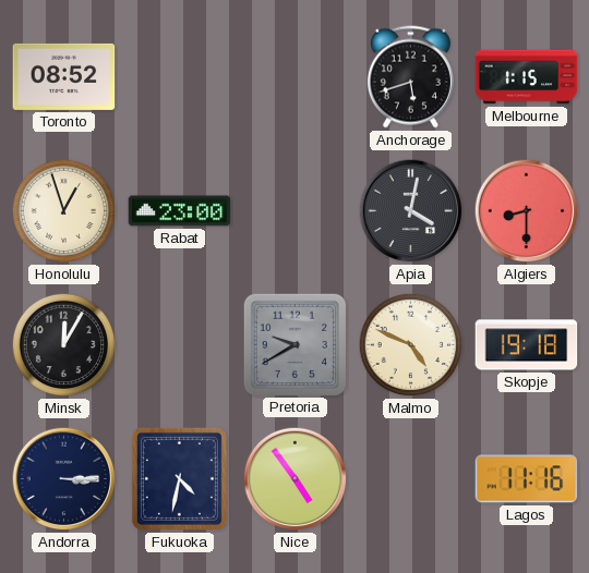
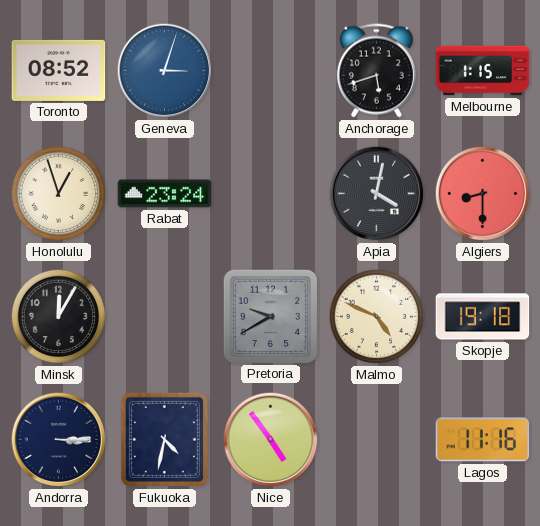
Geneva: none -> 3:03
Rabat: 23:00 -> 23:24
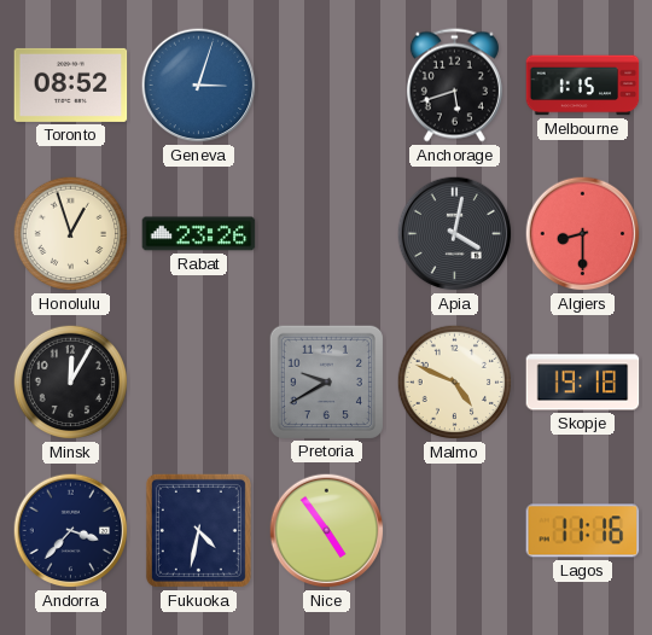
Rabat: 23:24 -> 23:26
Andorra: 3:15 -> 3:37
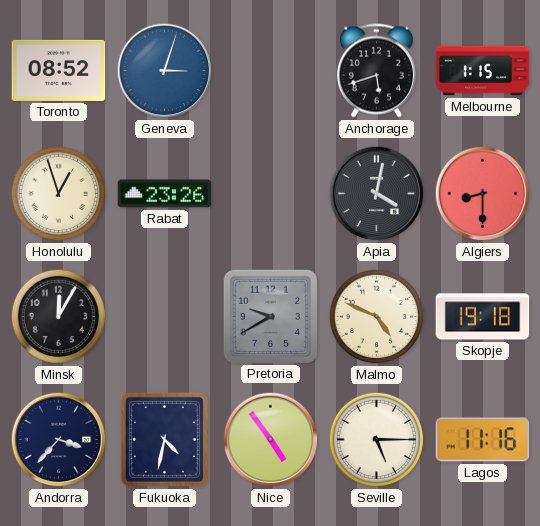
Seville: none -> 5:15
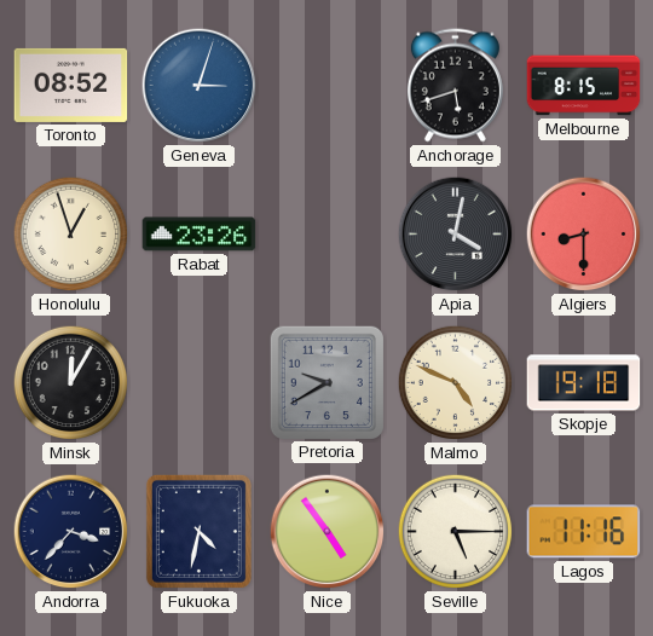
Melbourne: 1:15 -> 8:15
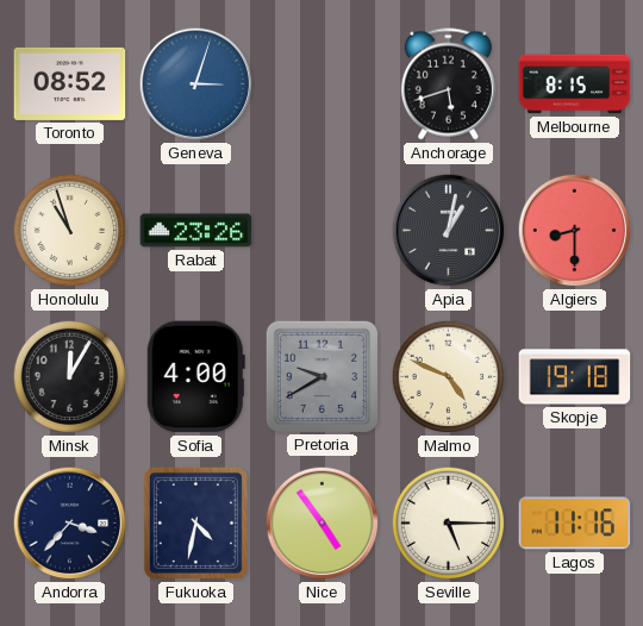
Honolulu: 12:57 -> 10:57
Apia: 4:02 -> 1:02
Sofia: none -> 4:00
